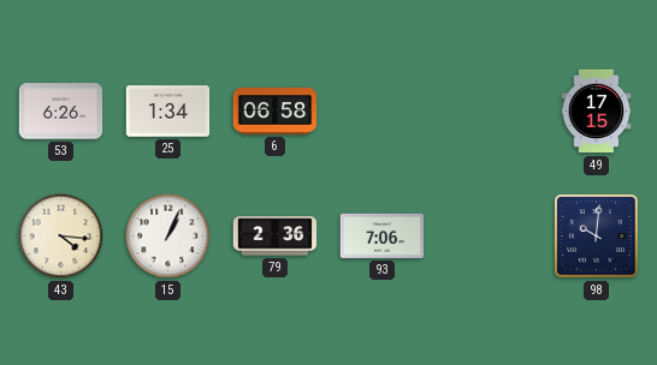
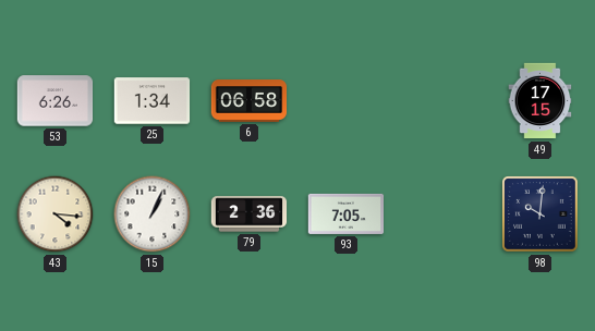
93: 7:06 -> 7:05
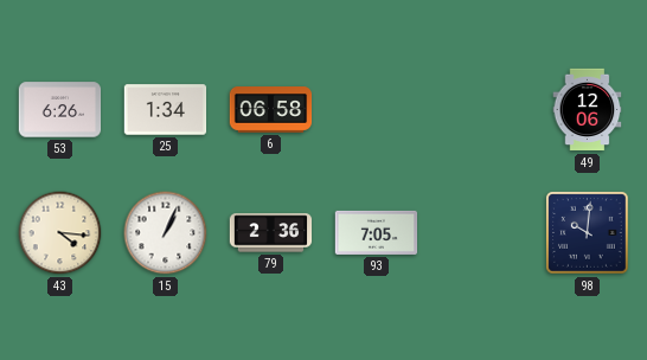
49: 17:15 -> 12:06
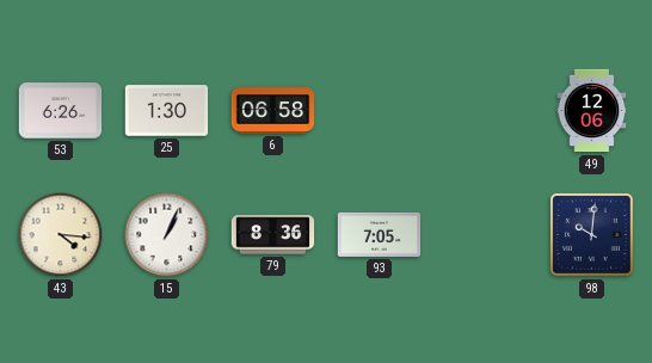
25: 1:34 -> 1:30
79: 2:36 -> 8:36
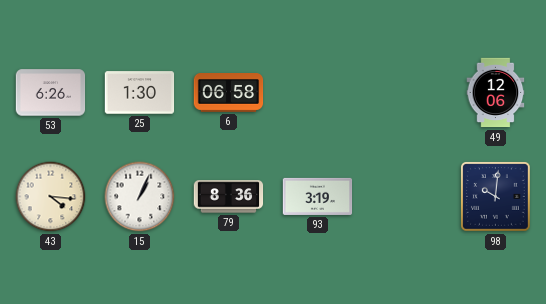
93: 7:05 -> 3:19
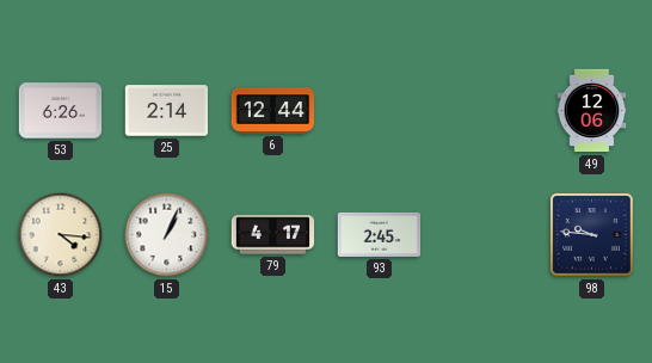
25: 1:30 -> 2:14
6: 06:58 -> 12:44
79: 8:36 -> 4:17
93: 3:19 -> 2:45
98: 10:01 -> 9:46
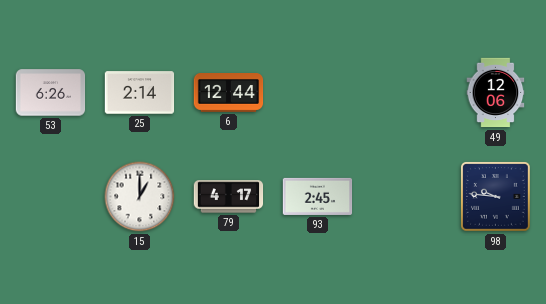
43: 4:16 -> none
15: 1:04 -> 1:00
